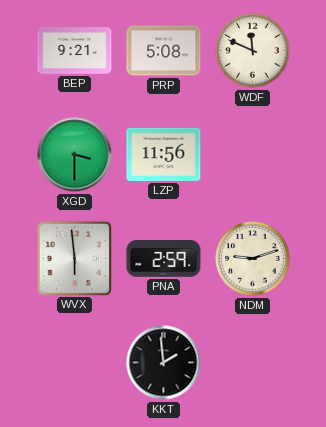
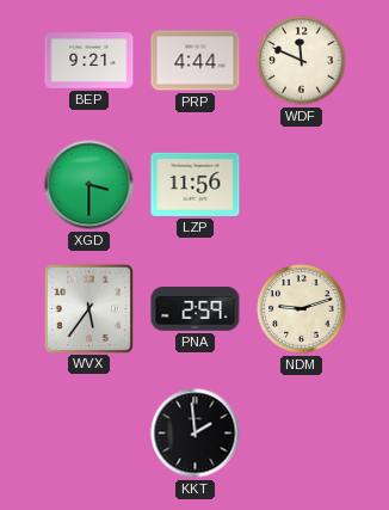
PRP: 5:08 -> 4:44
WVX: 5:59 -> 5:36
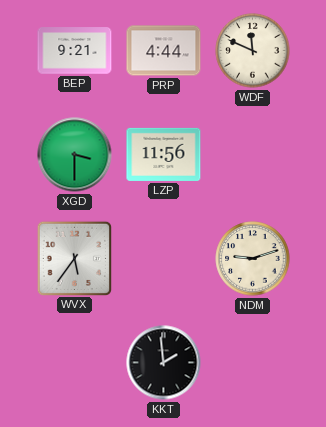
PNA: 2:59 -> none
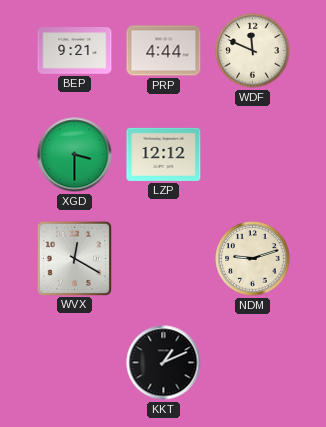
LZP: 11:56 -> 12:12
WVX: 5:36 -> 12:20
KKT: 1:59 -> 1:11
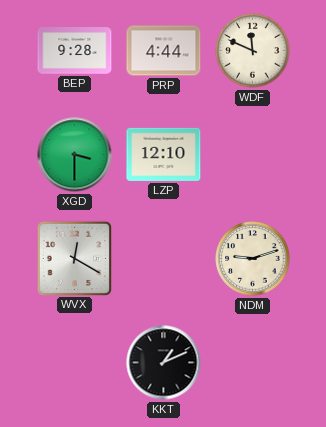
BEP: 9:21 -> 9:28
LZP: 12:12 -> 12:10
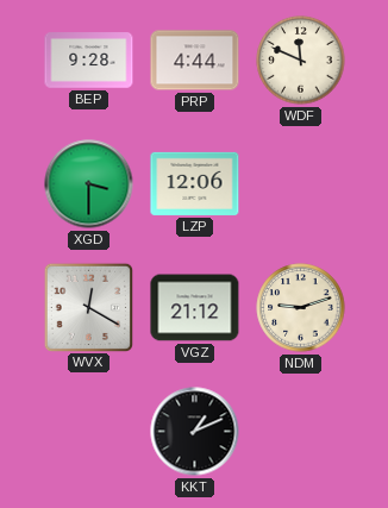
LZP: 12:10 -> 12:06
VGZ: none -> 21:12
